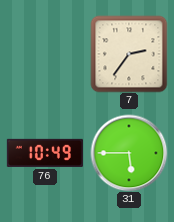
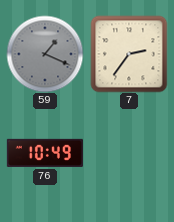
59: none -> 1:19
31: 5:45 -> none
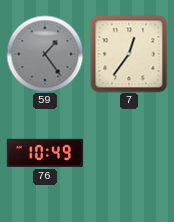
59: 1:19 -> 1:24
7: 2:36 -> 12:36
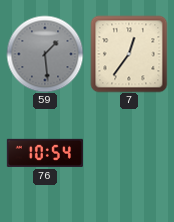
59: 1:24 -> 1:29
76: 10:49 -> 10:54
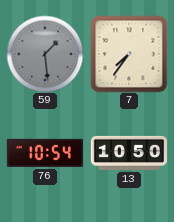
7: 12:36 -> 7:36
13: none -> 10:50
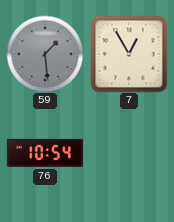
7: 7:36 -> 12:55
13: 10:50 -> none
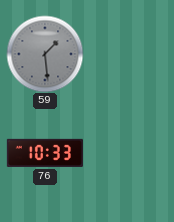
7: 12:55 -> none
76: 10:54 -> 10:33
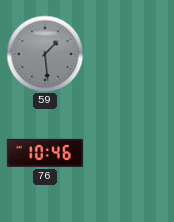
76: 10:33 -> 10:46
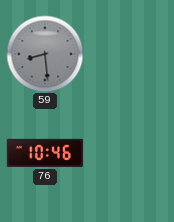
59: 1:29 -> 8:29
